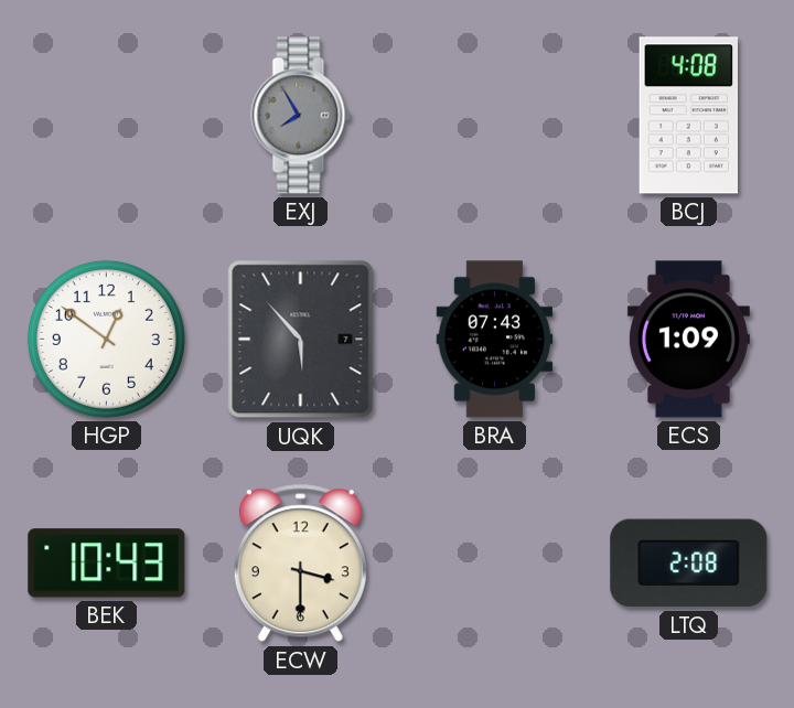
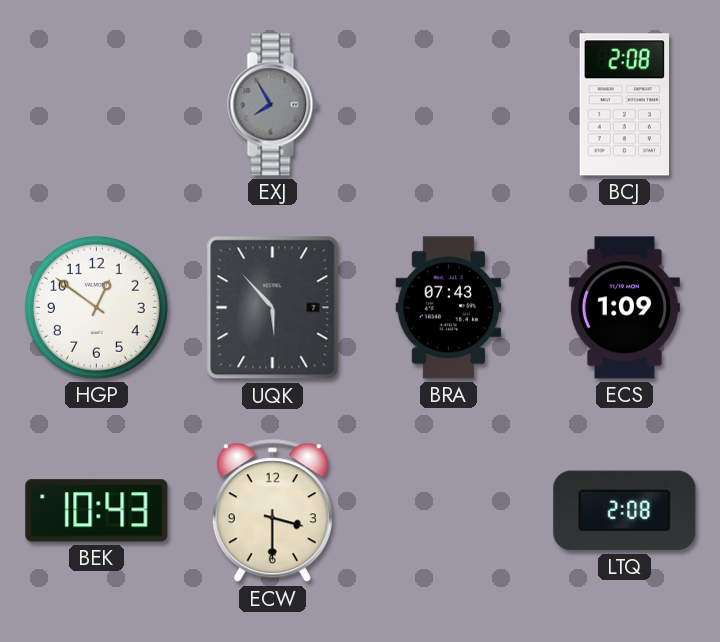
BCJ: 4:08 -> 2:08
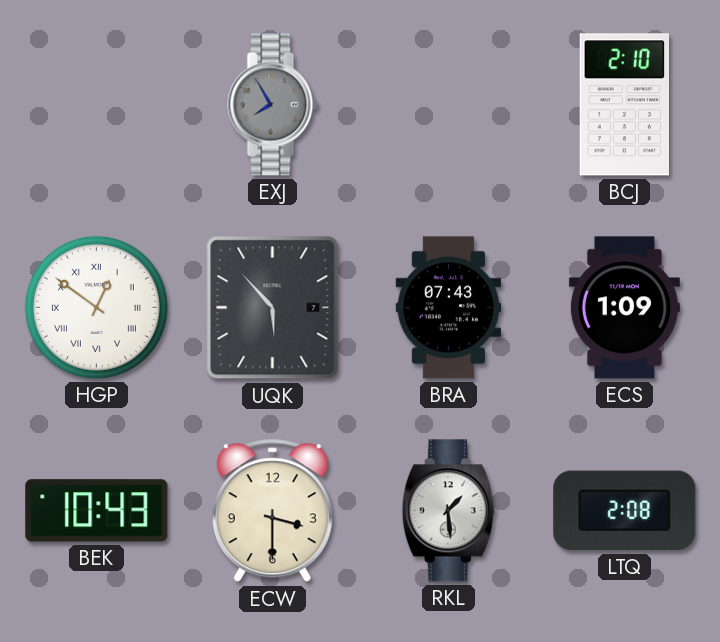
BCJ: 2:08 -> 2:10
HGP numerals: Arabic -> Roman
RKL: none -> 1:29
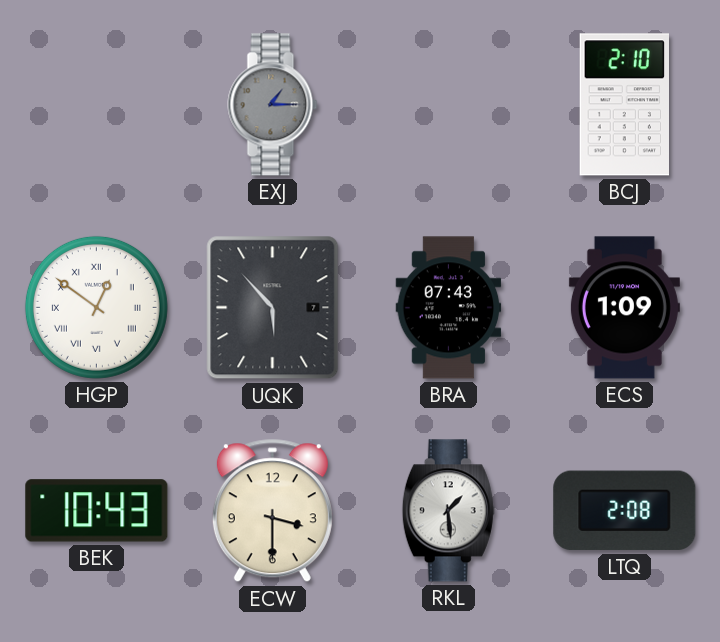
EXJ: 7:55 -> 1:15
